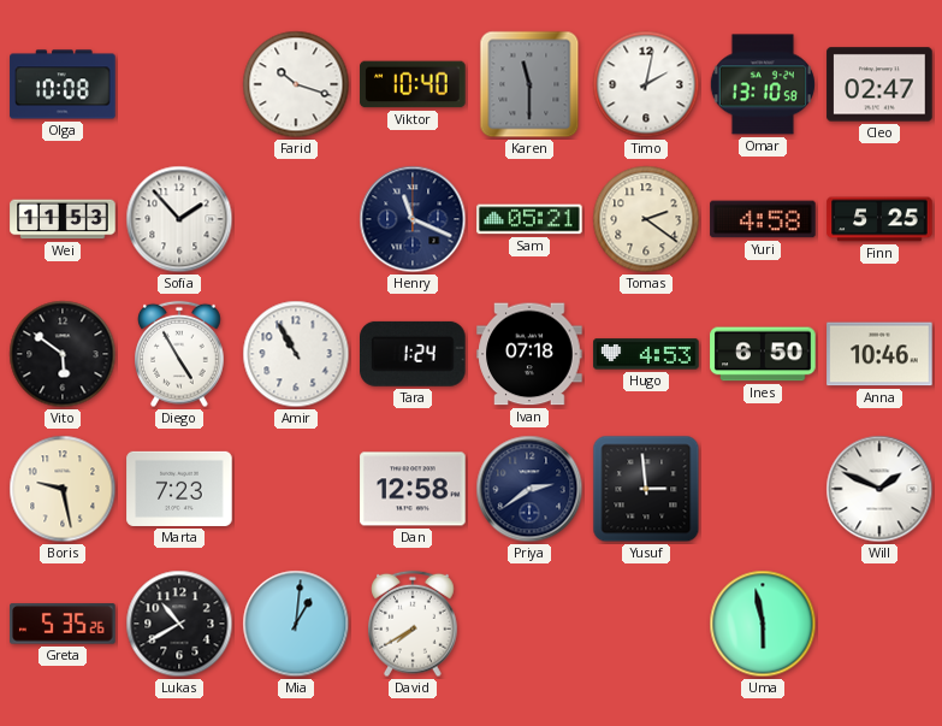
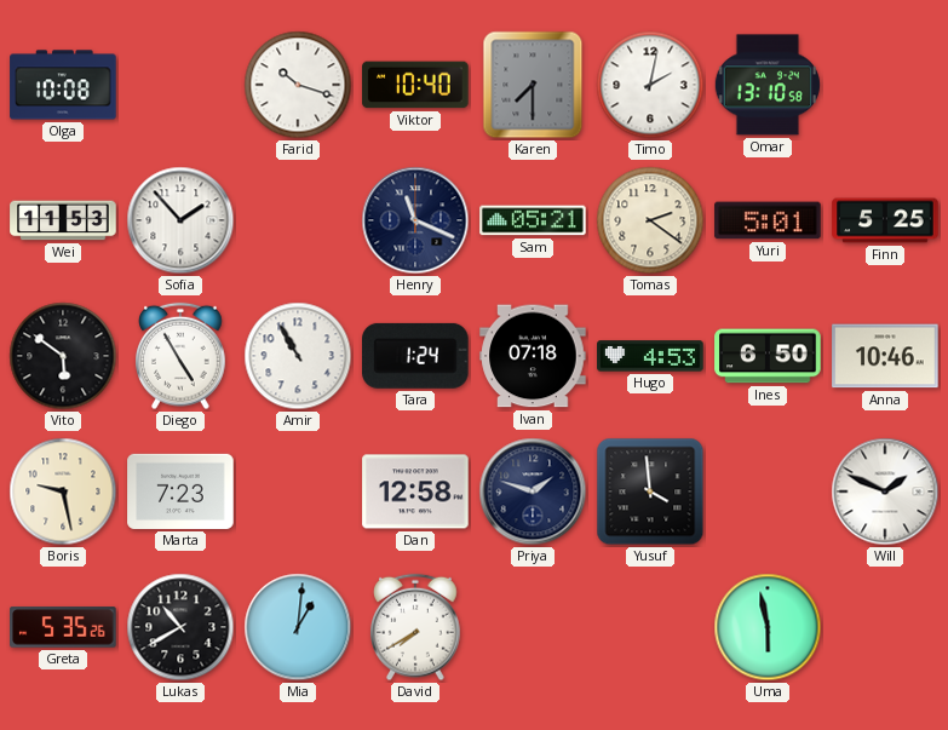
Karen: 11:30 -> 7:30
Cleo: 02:47 -> none
Yuri: 4:58 -> 5:01
Priya: 2:39 -> 1:48
Yusuf: 2:59 -> 3:59
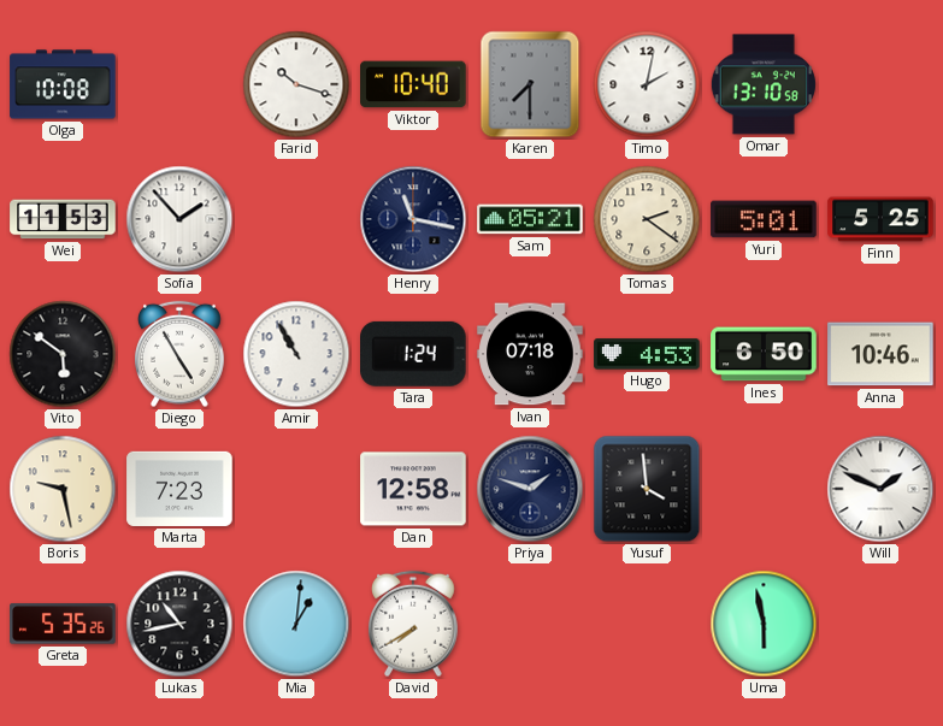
Henry: 11:19 -> 11:17
Lukas: 10:40 -> 10:43
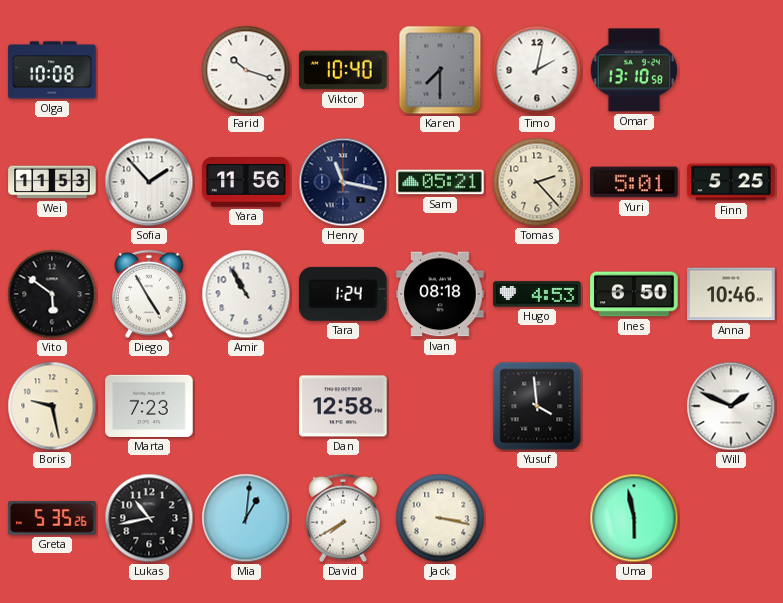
Yara: none -> 11:56
Tomas: 2:21 -> 2:23
Ivan: 07:18 -> 08:18
Priya: 1:48 -> none
Jack: none -> 3:17
